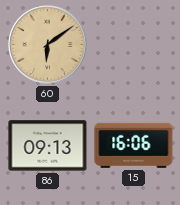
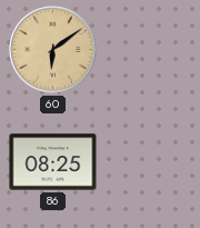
86: 09:13 -> 08:25
15: 16:06 -> none
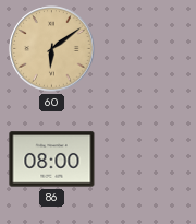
86: 08:25 -> 08:00
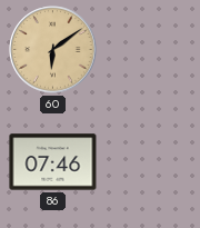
86: 08:00 -> 07:46
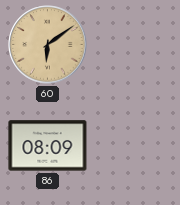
86: 07:46 -> 08:09
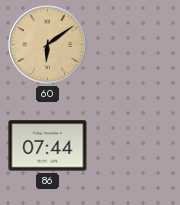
86: 08:09 -> 07:44
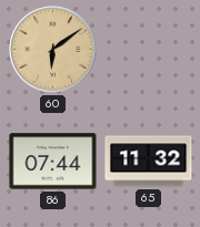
65: none -> 11:32
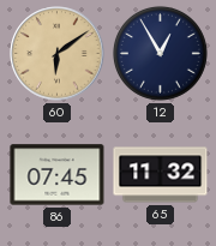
12: none -> 12:55
86: 07:44 -> 07:45
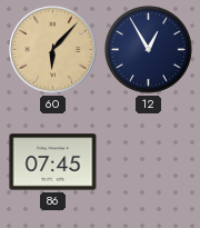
60: 6:09 -> 6:07
65: 11:32 -> none
